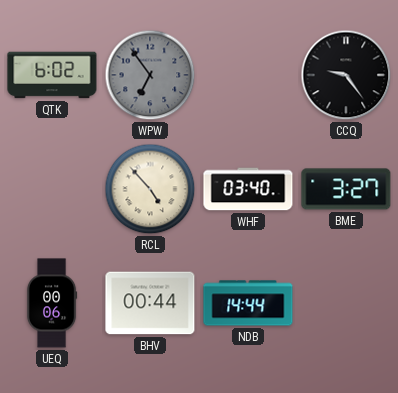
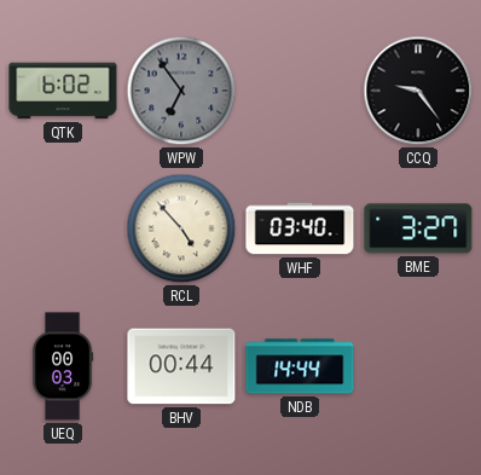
UEQ: 00:06 -> 00:03
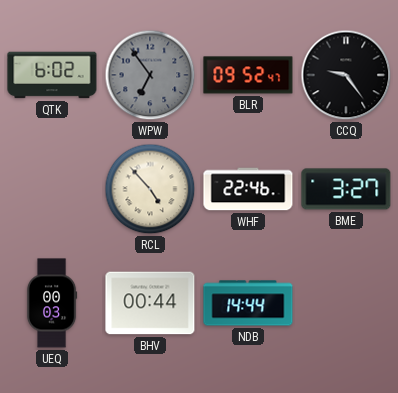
BLR: none -> 09:52
WHF: 03:40 -> 22:46
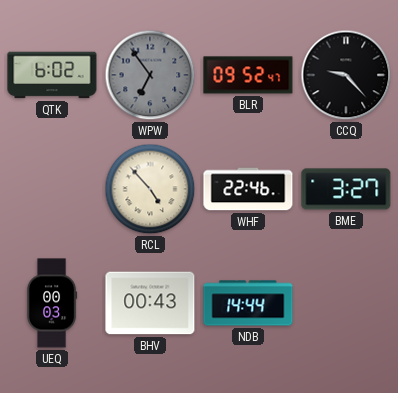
CCQ: 9:24 -> 9:23
BHV: 00:44 -> 00:43
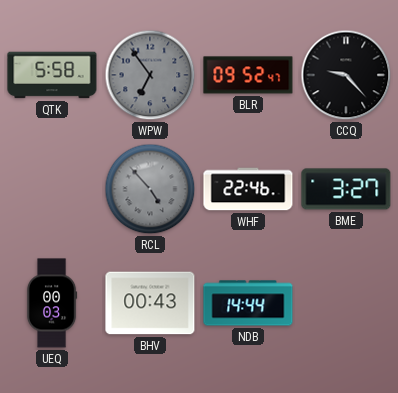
QTK: 6:02 -> 5:58
RCL dial: cream -> grey
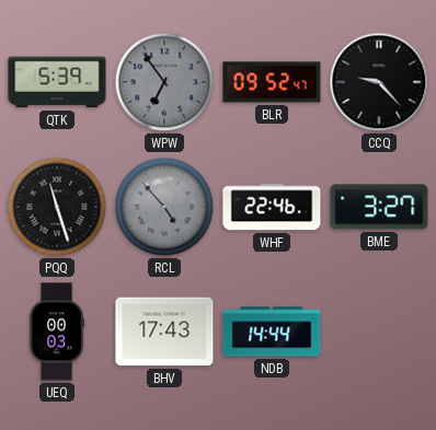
QTK: 5:58 -> 5:39
PQQ: none -> 11:27
BHV: 00:43 -> 17:43
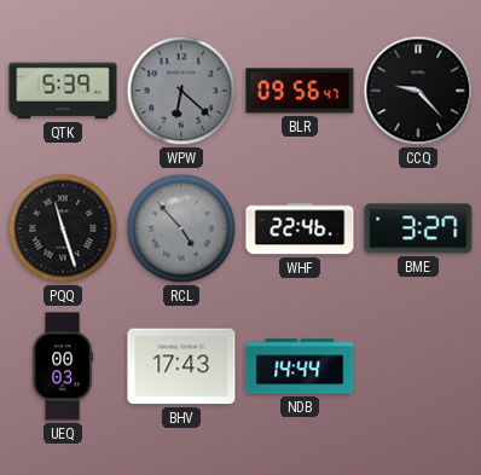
WPW: 6:54 -> 6:22
BLR: 09:52 -> 09:56
